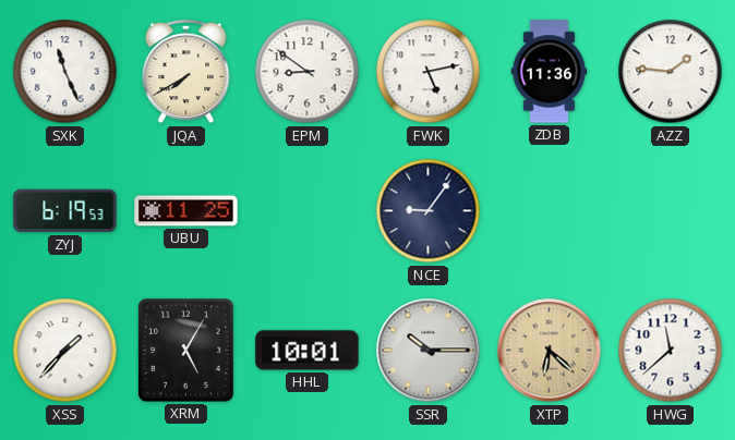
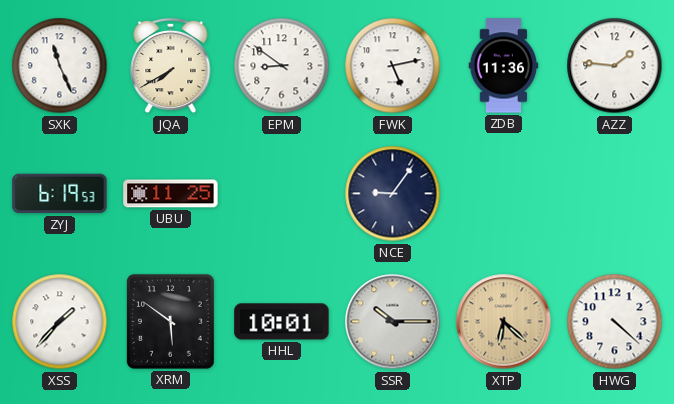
XRM: 5:05 -> 5:51
HWG: 11:38 -> 4:22
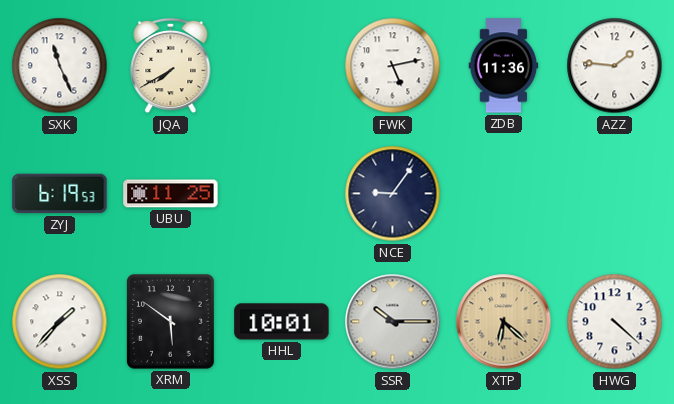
EPM: 8:51 -> none
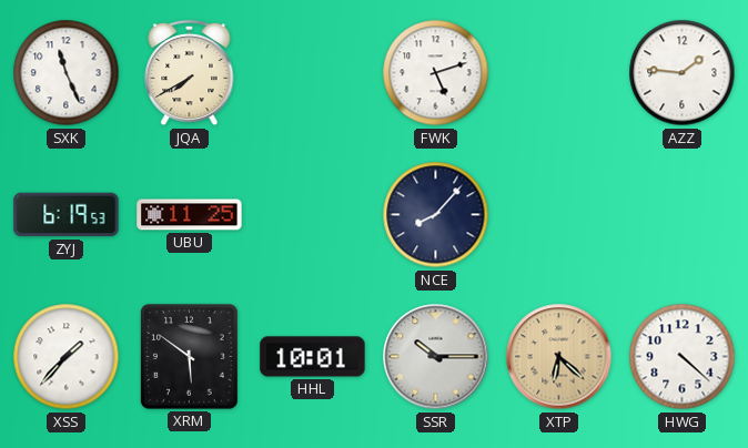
FWK: 5:13 -> 5:12
ZDB: 11:36 -> none
NCE: 9:06 -> 8:07
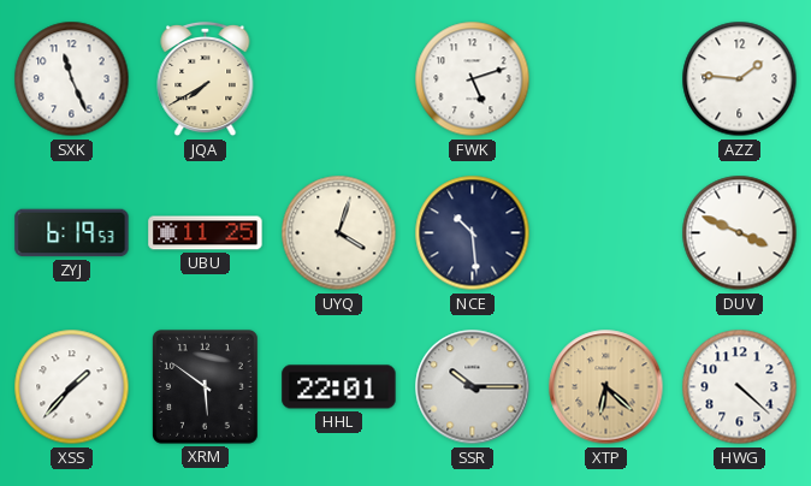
UYQ: none -> 4:03
NCE: 8:07 -> 10:29
DUV: none -> 3:49
HHL: 10:01 -> 22:01
